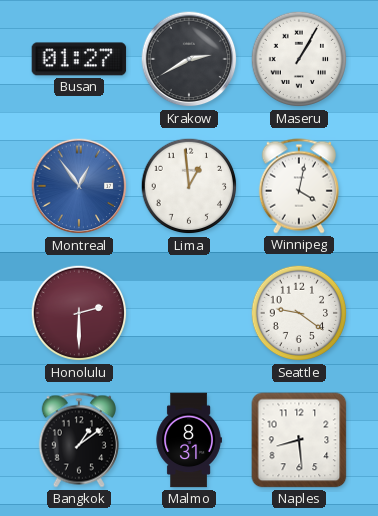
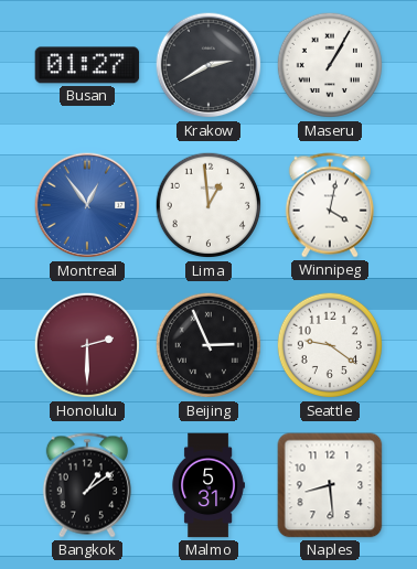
Beijing: none -> 2:56
Malmo: 8:31 -> 5:31
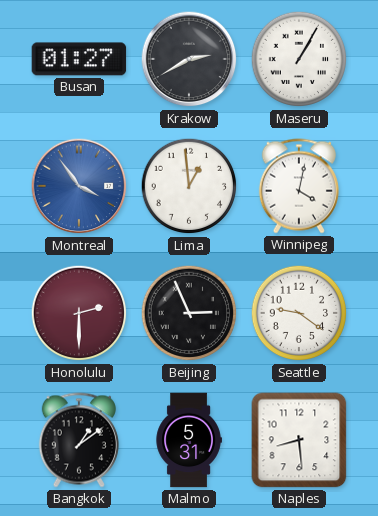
Montreal: 12:54 -> 3:54
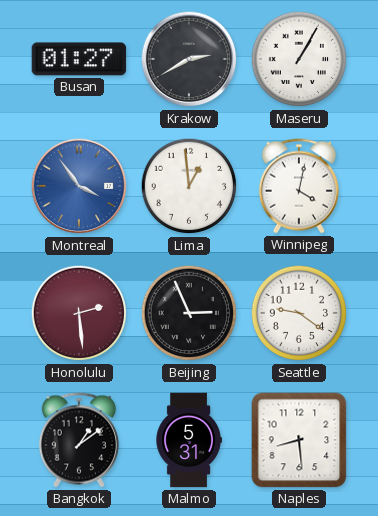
Honolulu: 2:30 -> 2:29
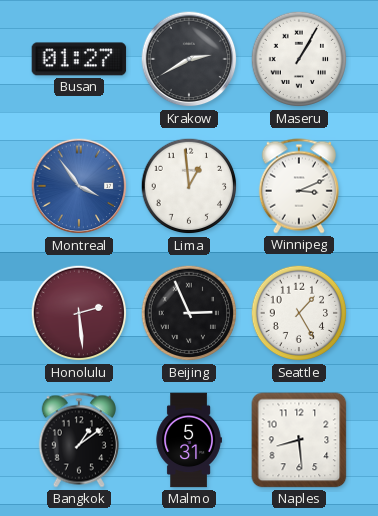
Winnipeg: 4:02 -> 3:11
Seattle: 9:21 -> 1:25
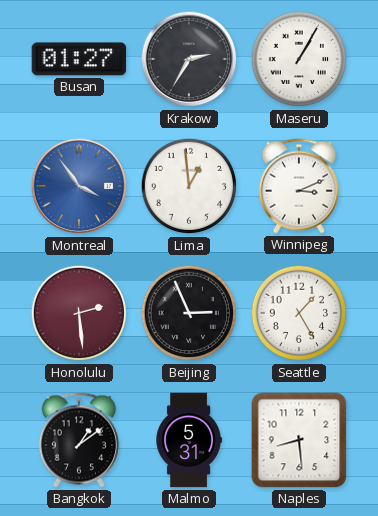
Krakow: 2:40 -> 2:35
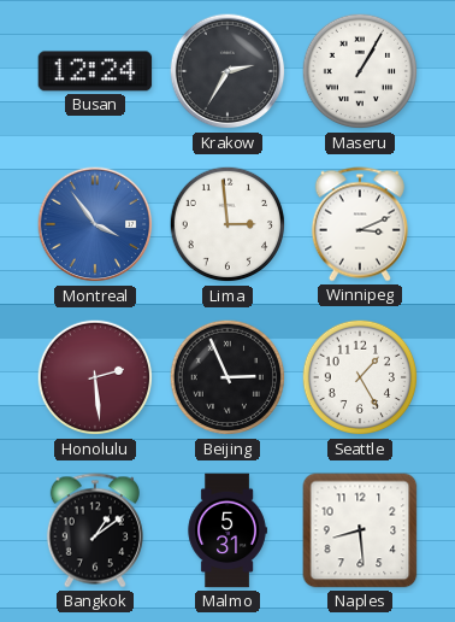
Busan: 01:27 -> 12:24
Lima: 12:59 -> 2:59
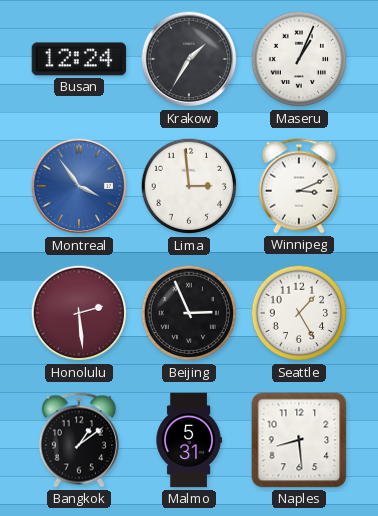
Krakow: 2:35 -> 1:35
Maseru: 1:05 -> 1:04
